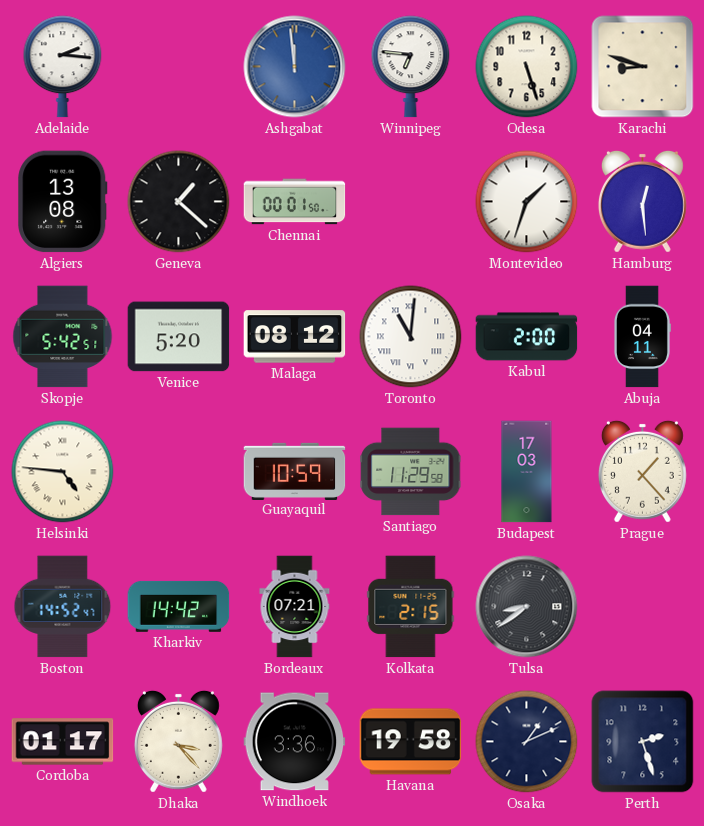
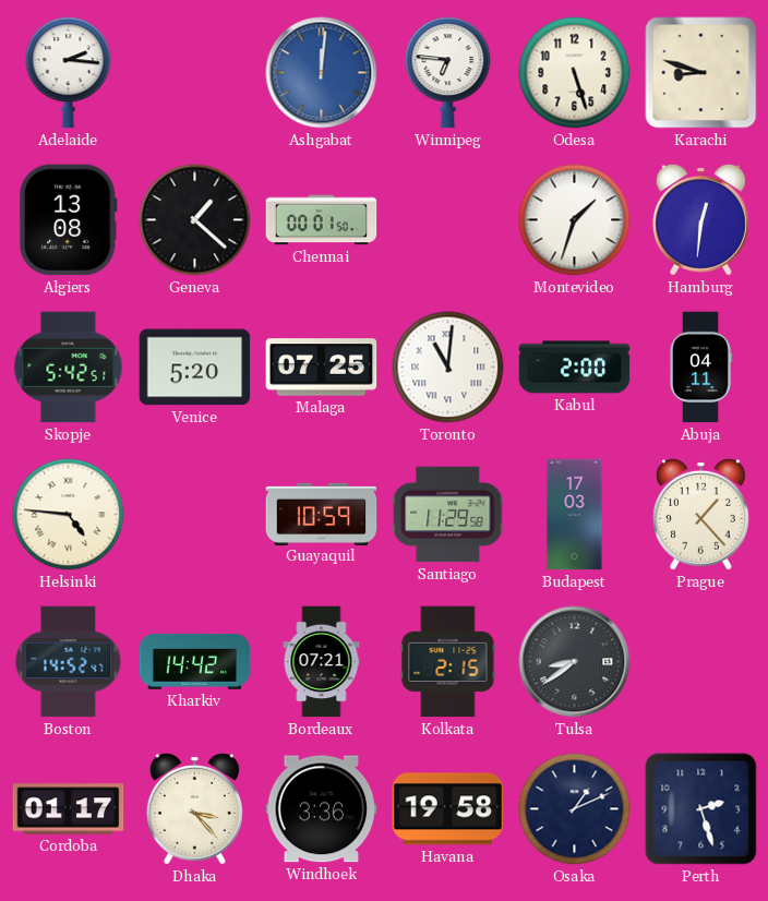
Ashgabat: 11:59 -> 12:01
Hamburg: 12:29 -> 12:31
Malaga: 08:12 -> 07:25
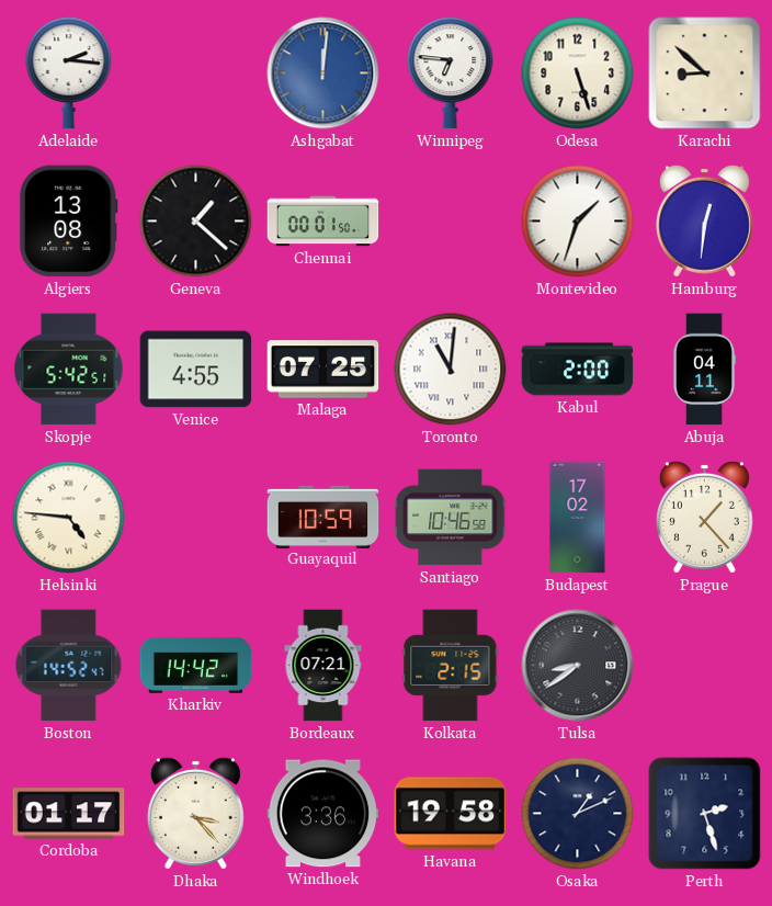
Karachi: 8:48 -> 8:52
Venice: 5:20 -> 4:55
Santiago: 11:29 -> 10:46
Budapest: 17:03 -> 17:02
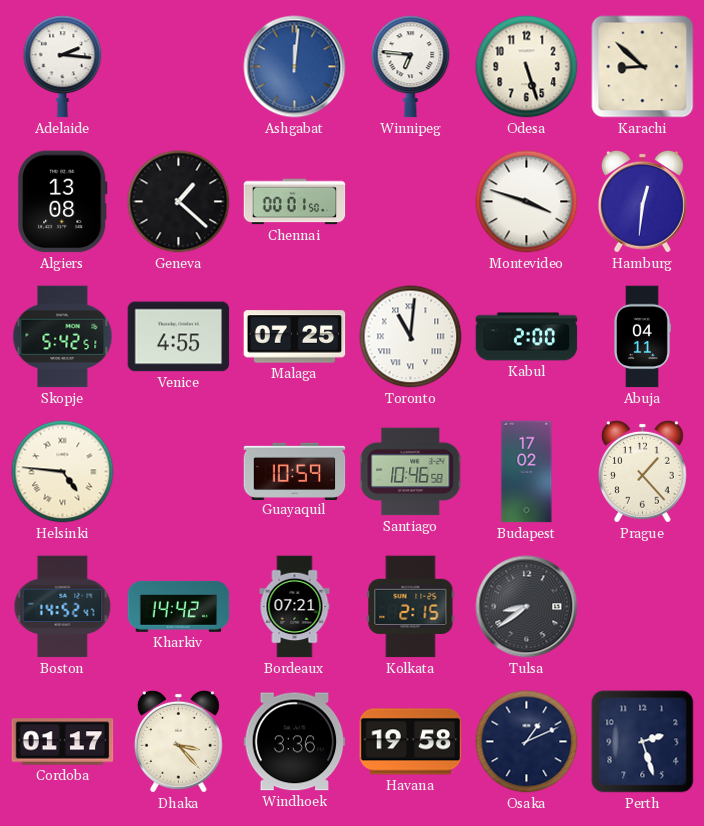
Montevideo: 1:33 -> 3:48
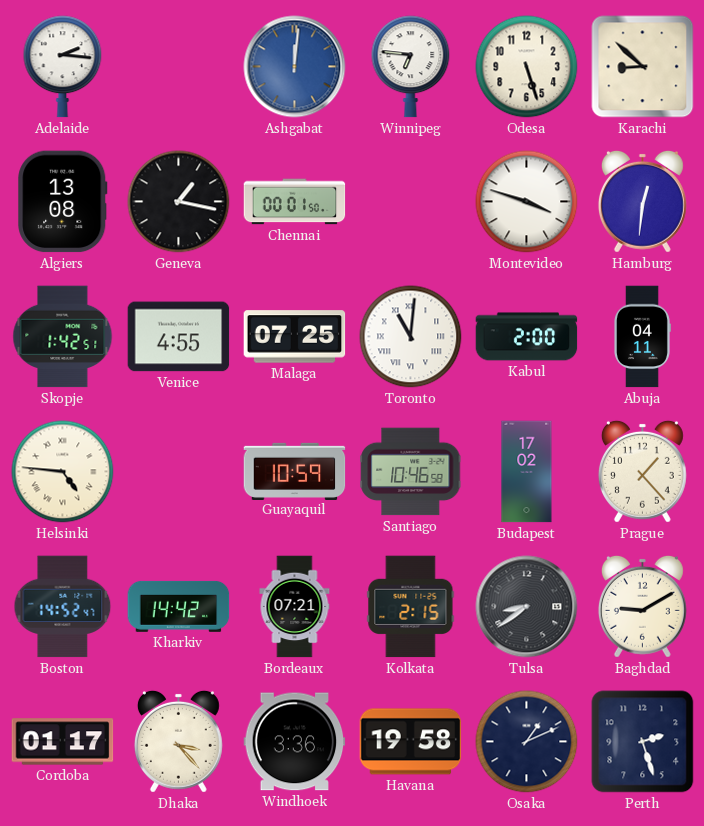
Geneva: 1:22 -> 1:17
Skopje: 5:42 -> 1:42
Baghdad: none -> 9:10
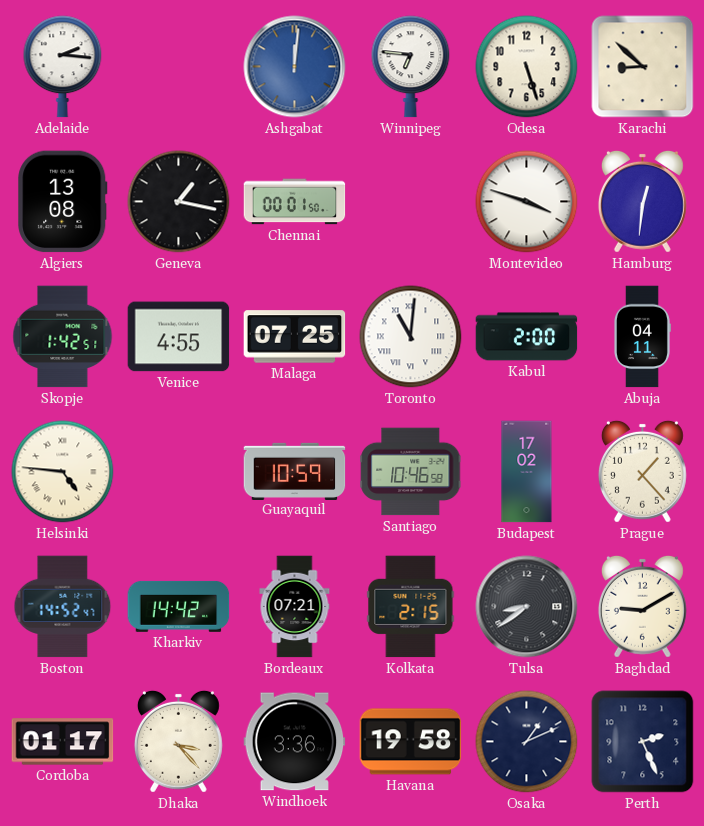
Perth: 2:27 -> 2:26
